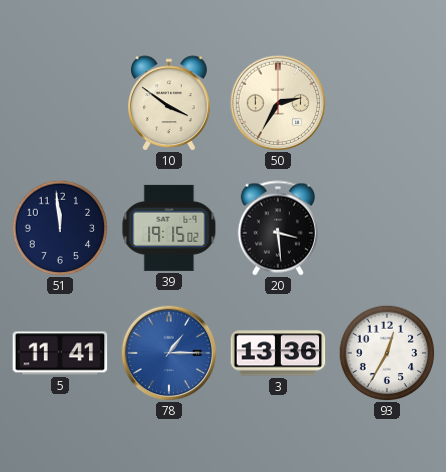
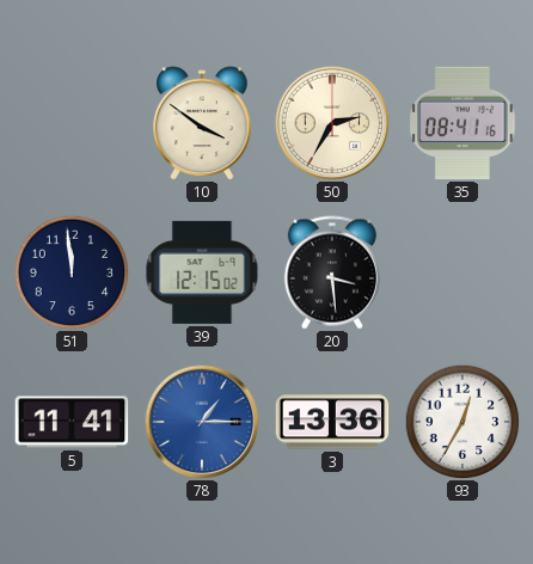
35: none -> 08:41
39: 19:15 -> 12:15
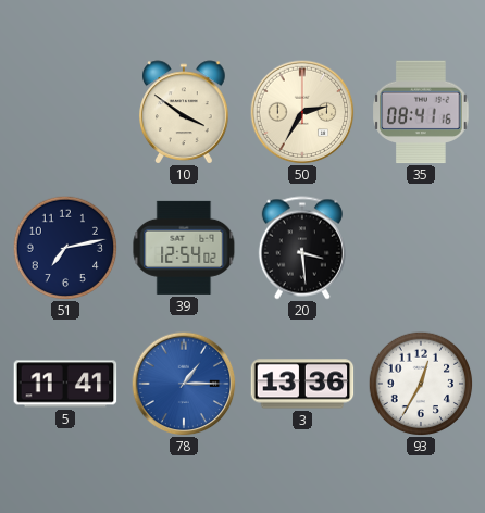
51: 11:59 -> 7:13
39: 12:15 -> 12:54
